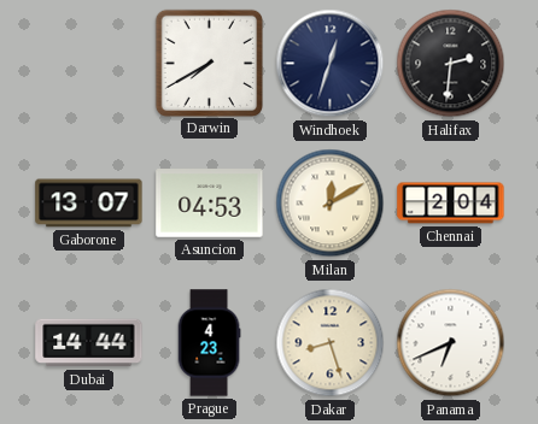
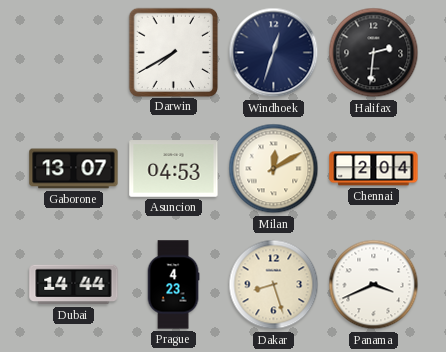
Panama: 6:41 -> 3:41
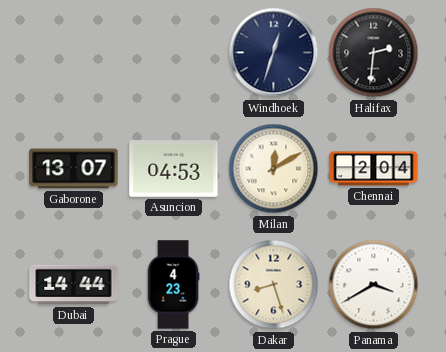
Darwin: 7:40 -> none
Panama: 3:41 -> 3:40
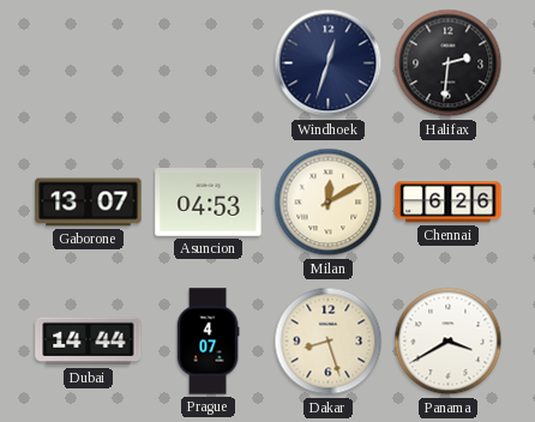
Chennai: 2:04 -> 6:26
Prague: 4:23 -> 4:07
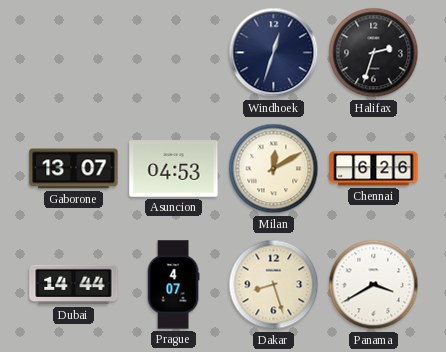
Halifax: 2:31 -> 2:33
